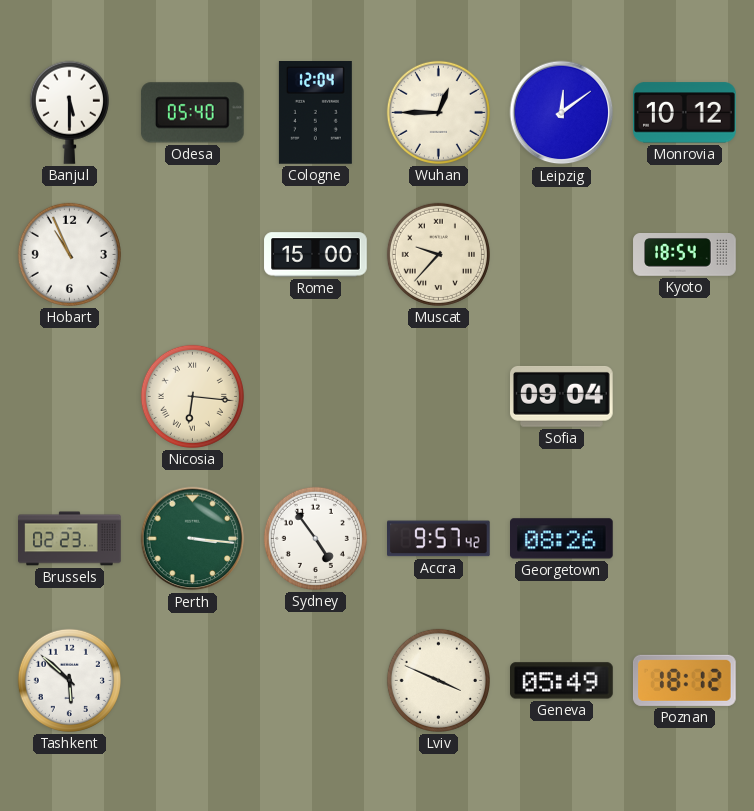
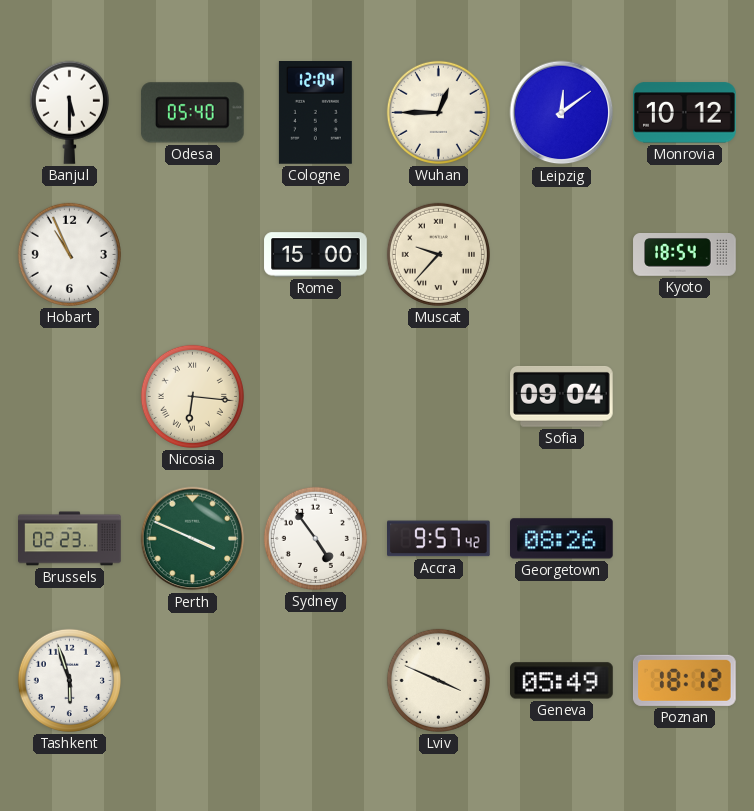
Perth: 3:16 -> 3:49
Tashkent: 5:52 -> 5:57
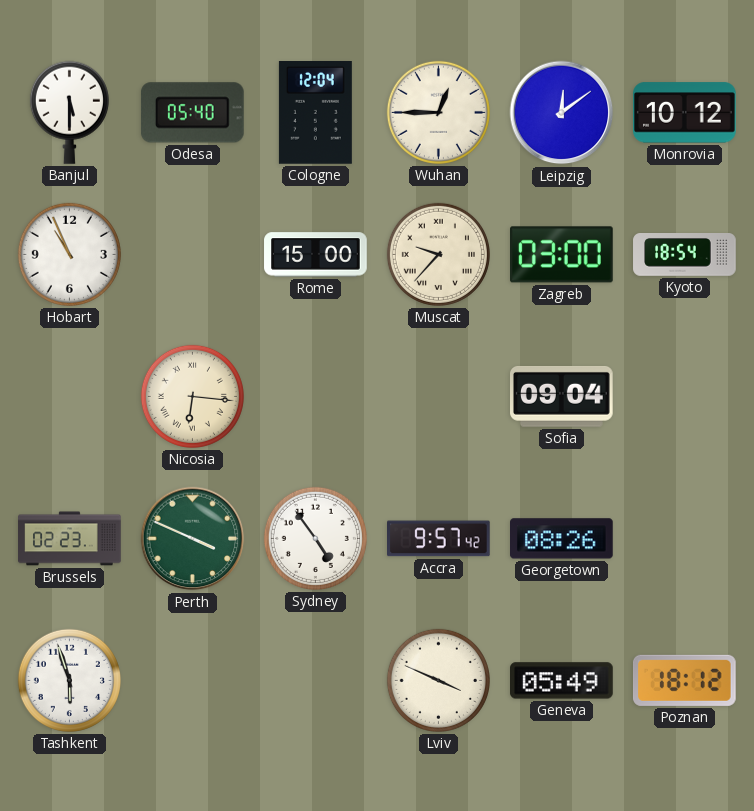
Zagreb: none -> 03:00
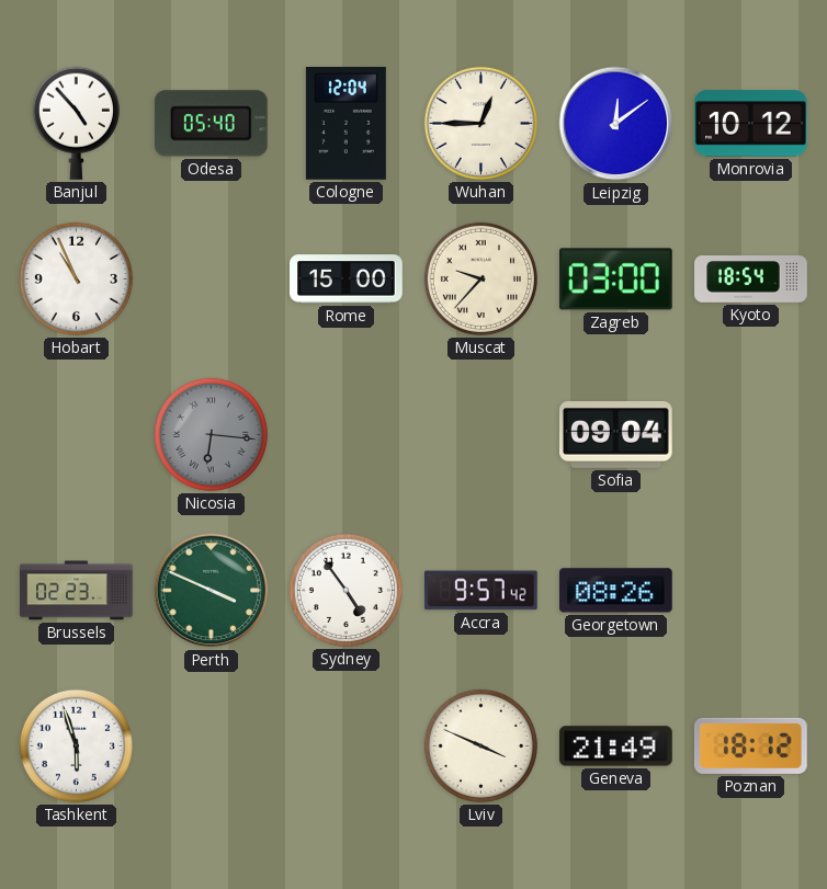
Banjul: 5:30 -> 4:53
Nicosia dial: cream -> grey
Geneva: 05:49 -> 21:49
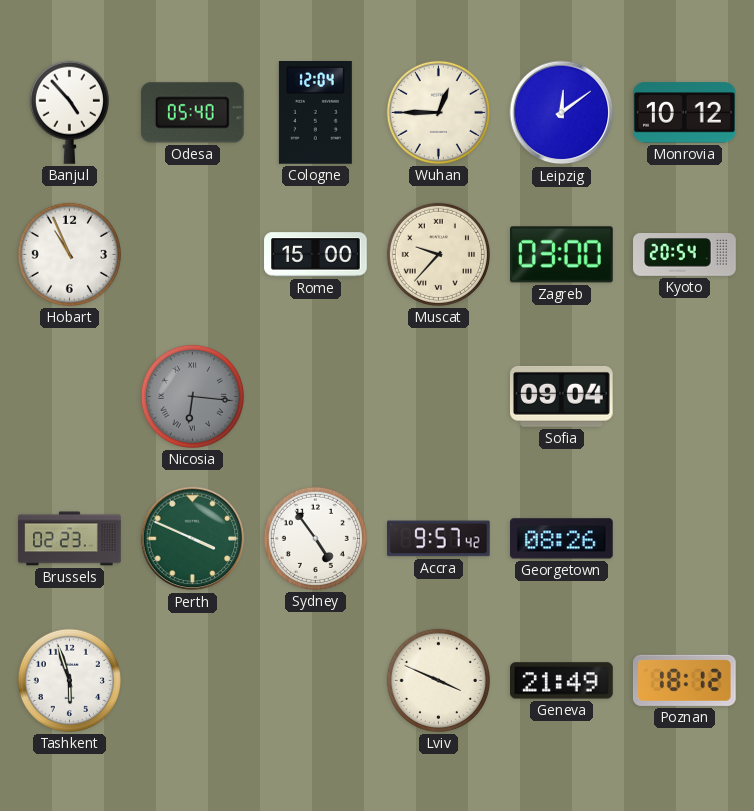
Kyoto: 18:54 -> 20:54
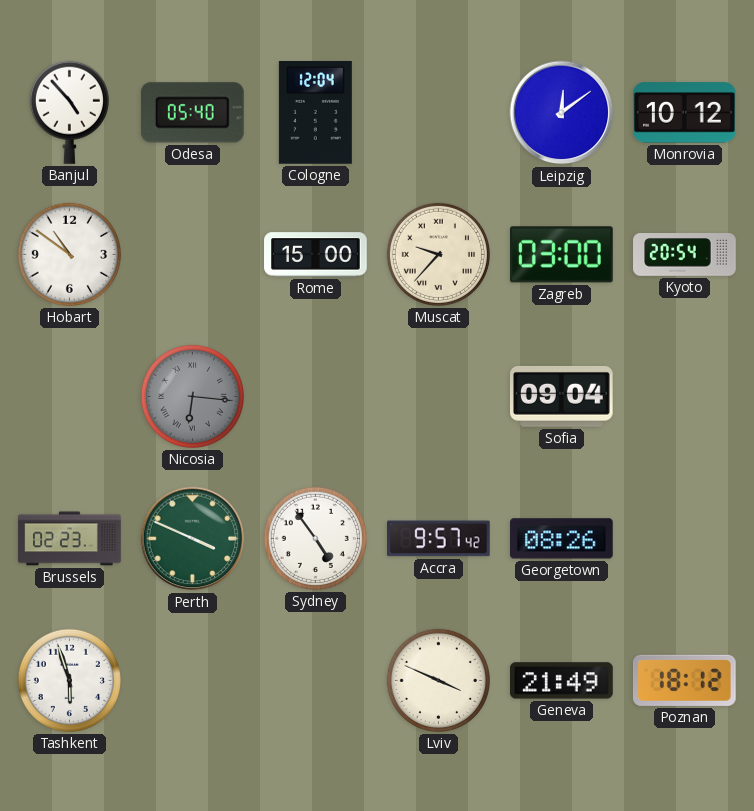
Wuhan: 12:45 -> none
Hobart: 10:56 -> 10:51
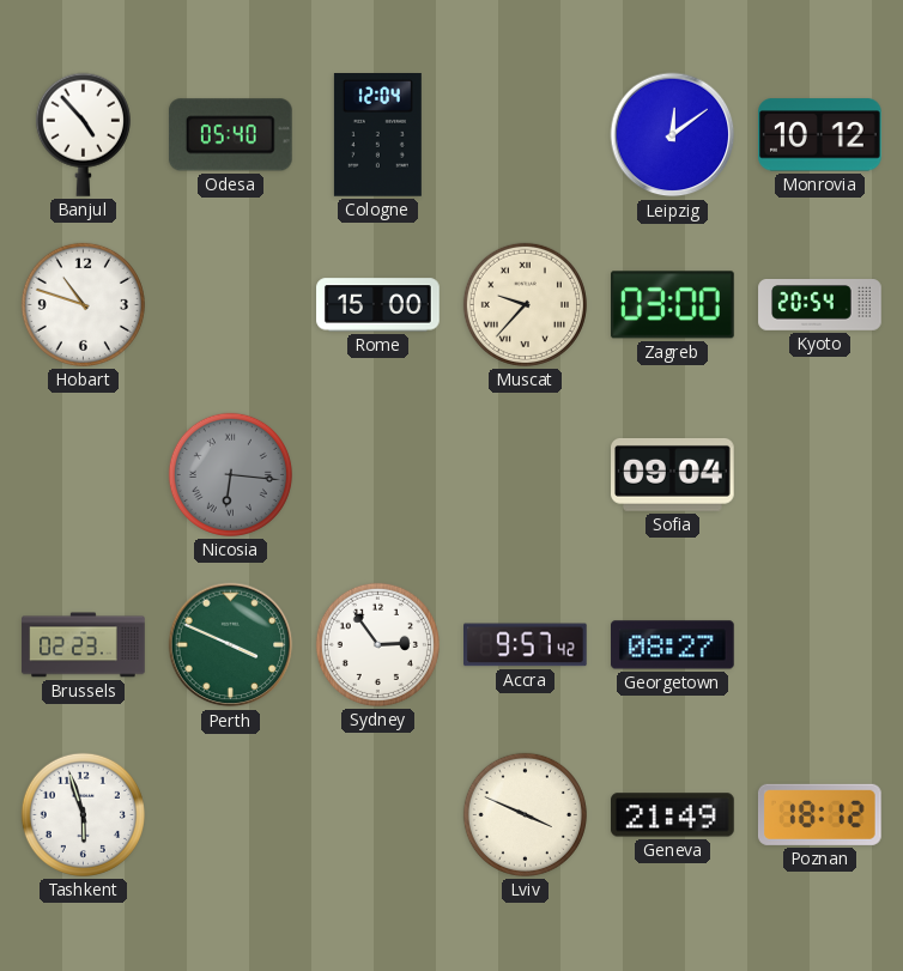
Hobart: 10:51 -> 10:48
Sydney: 4:54 -> 2:54
Georgetown: 08:26 -> 08:27
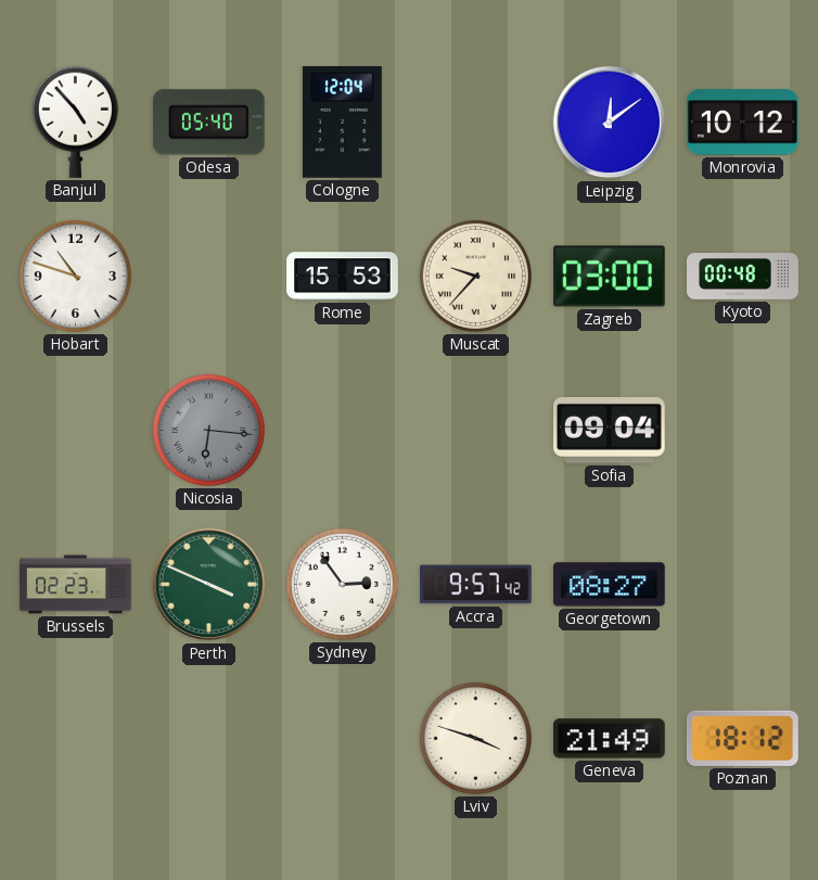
Rome: 15:00 -> 15:53
Kyoto: 20:54 -> 00:48
Tashkent: 5:57 -> none
Lviv: 3:49 -> 3:48
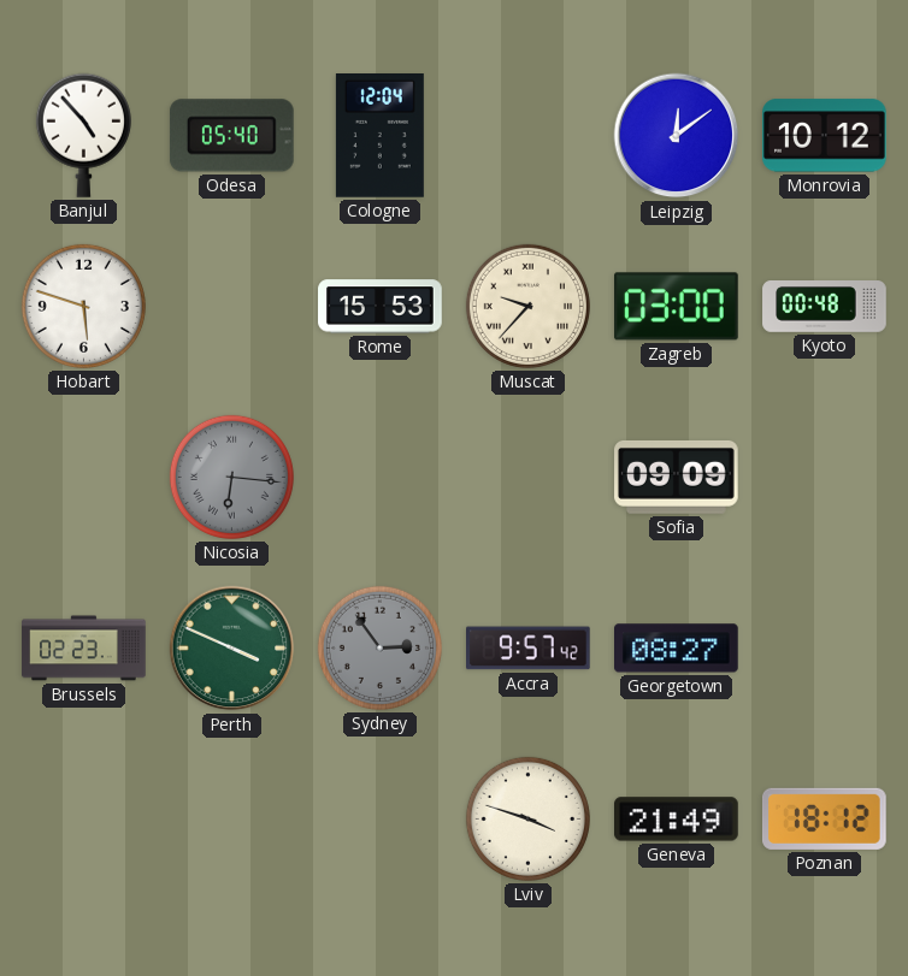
Hobart: 10:48 -> 5:48
Sofia: 09:04 -> 09:09
Sydney dial: white -> grey
